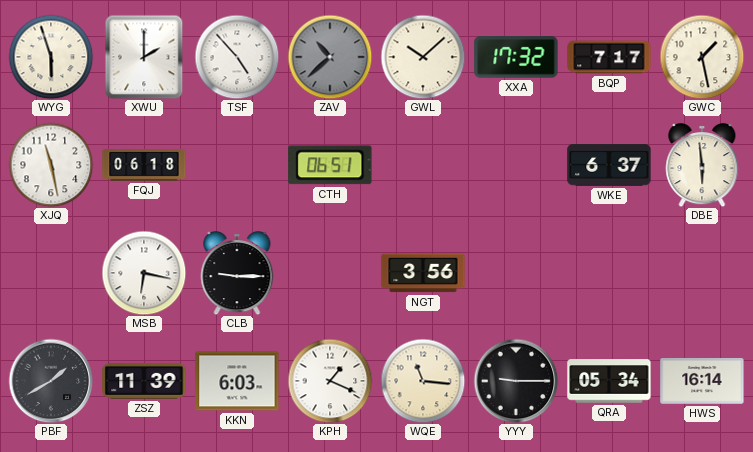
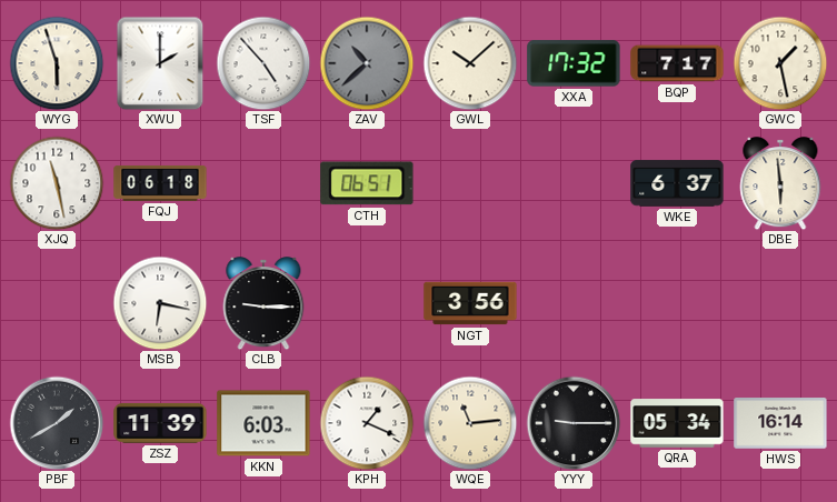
WQE: 11:16 -> 11:14
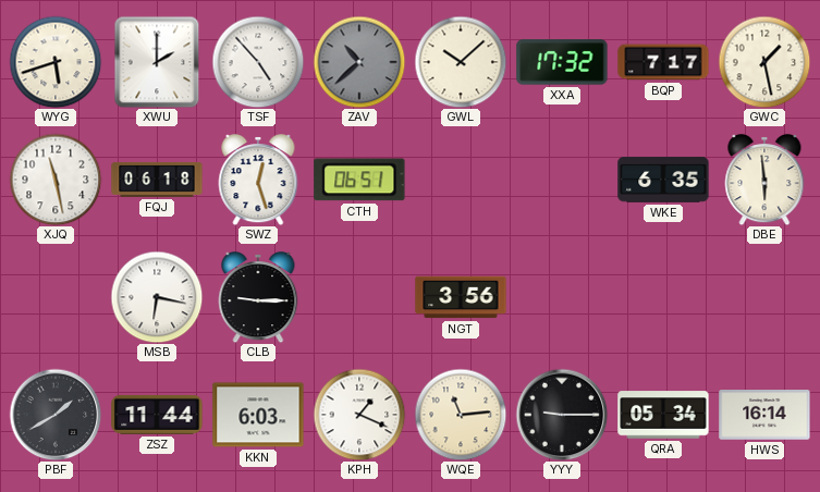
WYG: 5:57 -> 5:42
SWZ: none -> 12:27
WKE: 6:37 -> 6:35
ZSZ: 11:39 -> 11:44
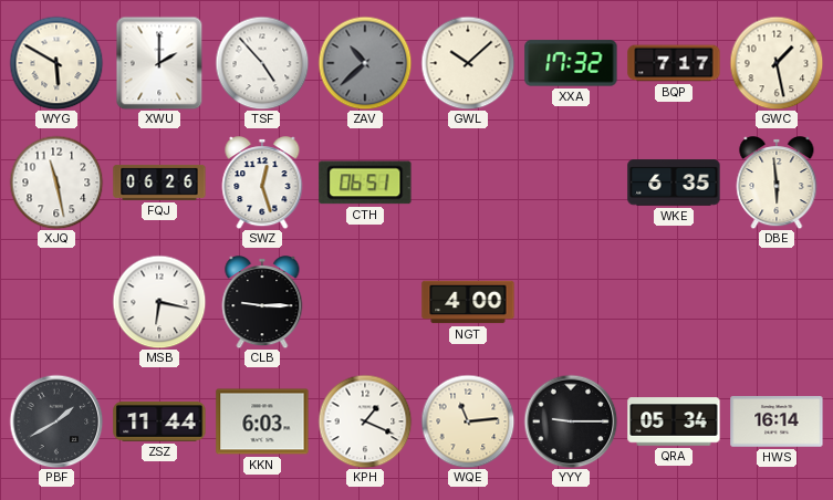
WYG: 5:42 -> 5:50
FQJ: 06:18 -> 06:26
NGT: 3:56 -> 4:00
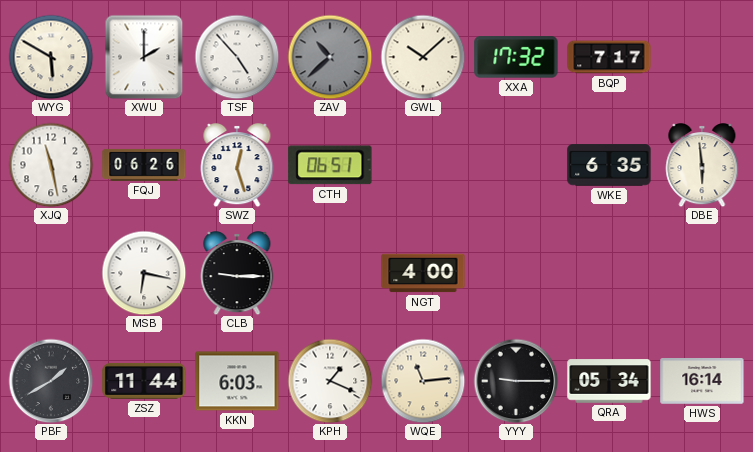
GWC: 1:28 -> none
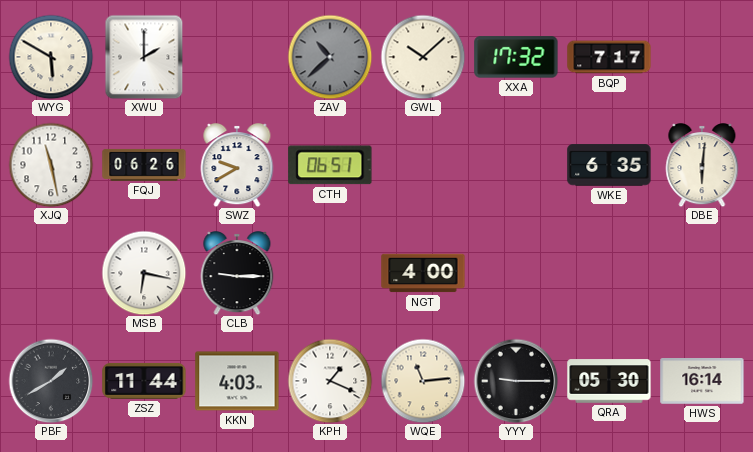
TSF: 4:53 -> none
SWZ: 12:27 -> 9:40
DBE: 5:59 -> 6:01
KKN: 6:03 -> 4:03
QRA: 05:34 -> 05:30
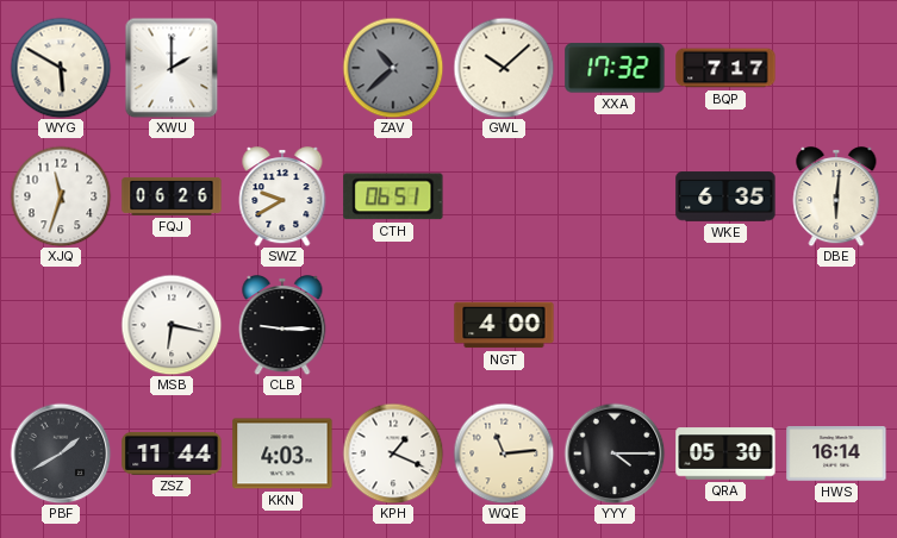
XJQ: 11:28 -> 11:33
YYY: 9:15 -> 4:15
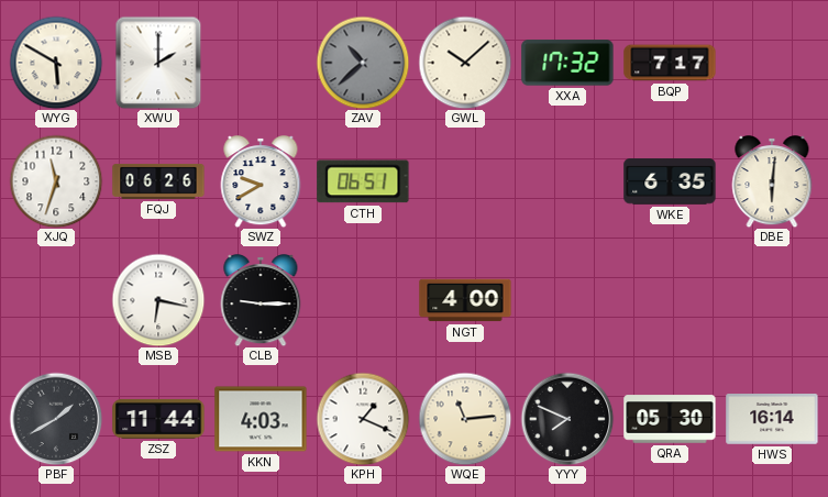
YYY: 4:15 -> 7:49
